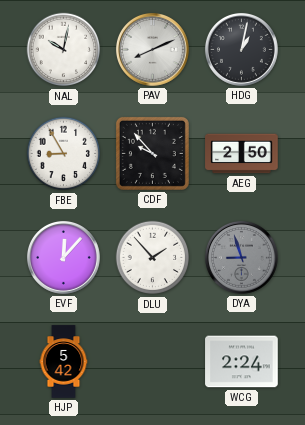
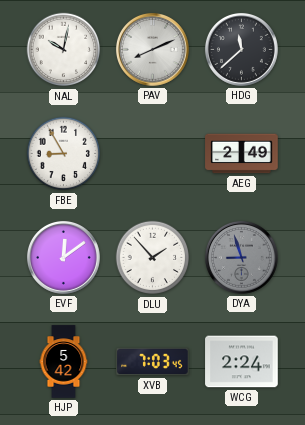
HDG: 1:02 -> 11:38
CDF: 9:53 -> none
AEG: 2:50 -> 2:49
EVF: 12:07 -> 12:09
XVB: none -> 7:03
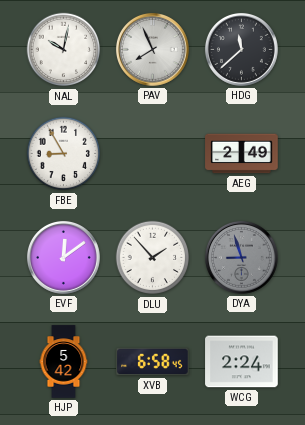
PAV: 8:11 -> 7:56
XVB: 7:03 -> 6:58
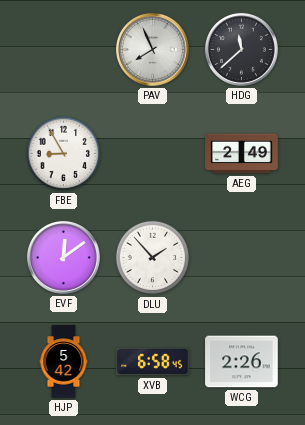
NAL: 10:02 -> none
DYA: 8:57 -> none
WCG: 2:24 -> 2:26
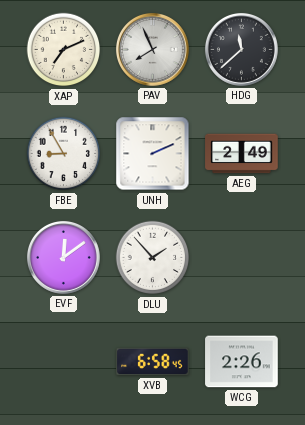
XAP: none -> 7:11
UNH: none -> 2:11
HJP: 5:42 -> none
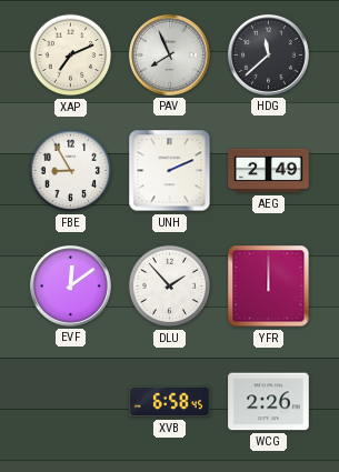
YFR: none -> 12:00
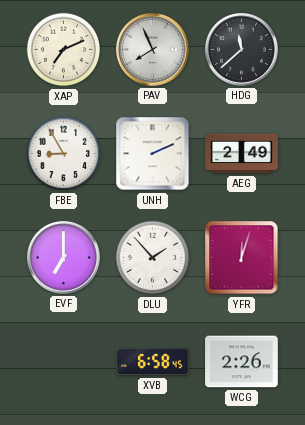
EVF: 12:09 -> 7:00
YFR: 12:00 -> 12:03
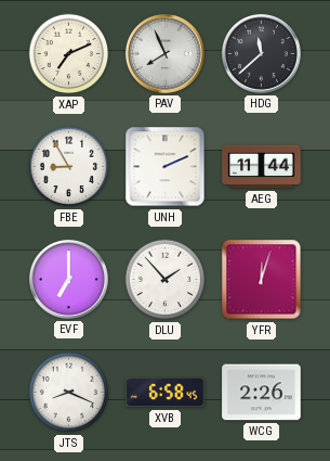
AEG: 2:49 -> 11:44
JTS: none -> 8:19
